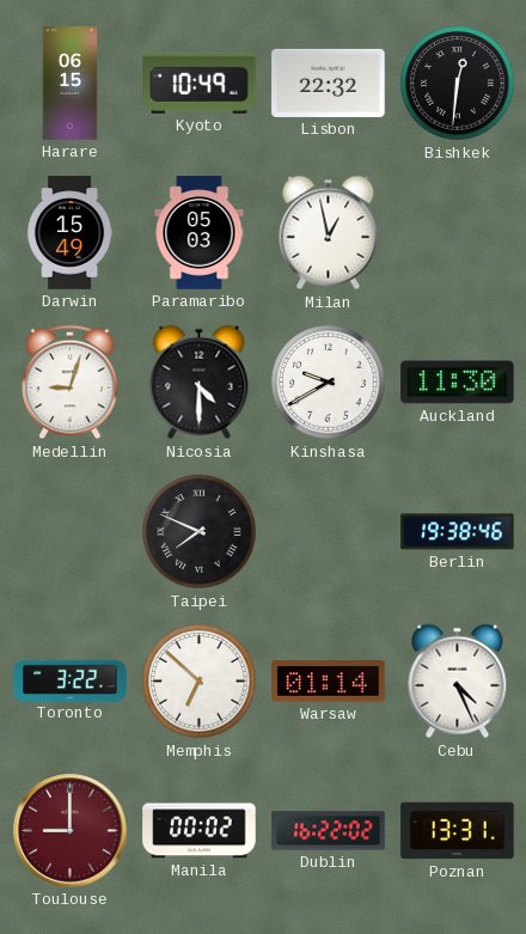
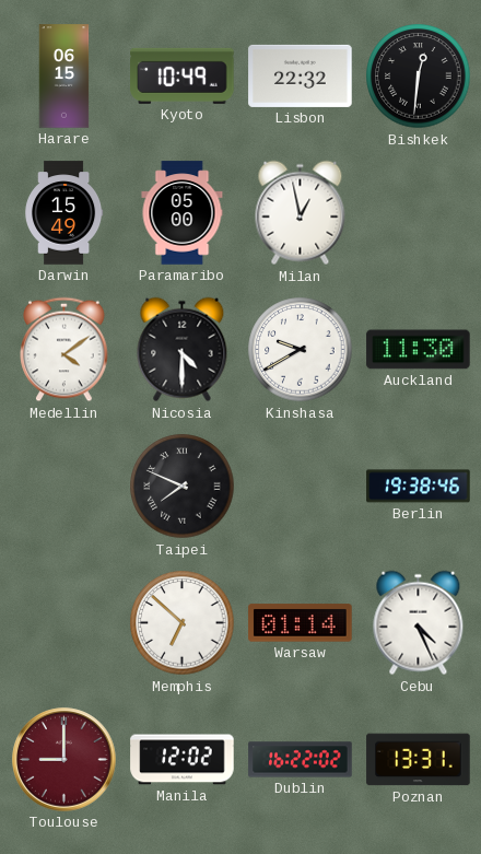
Paramaribo: 05:03 -> 05:00
Medellin: 9:03 -> 4:09
Toronto: 3:22 -> none
Manila: 00:02 -> 12:02
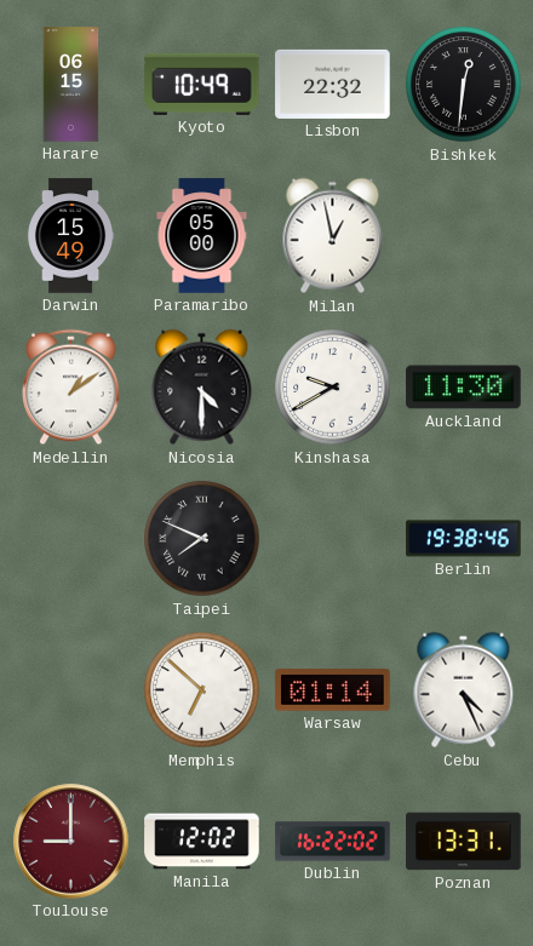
Medellin: 4:09 -> 1:09
